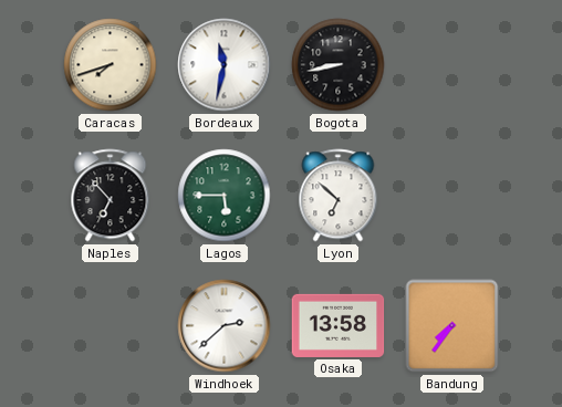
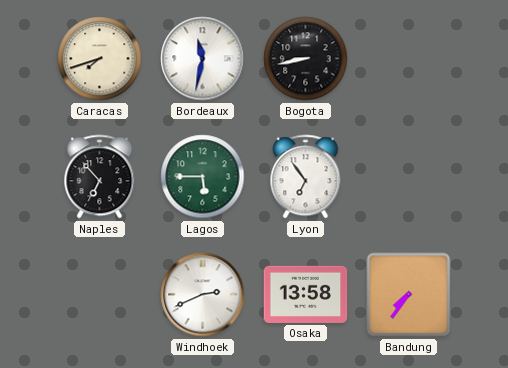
Lyon: 6:52 -> 6:54
Windhoek: 2:38 -> 2:41
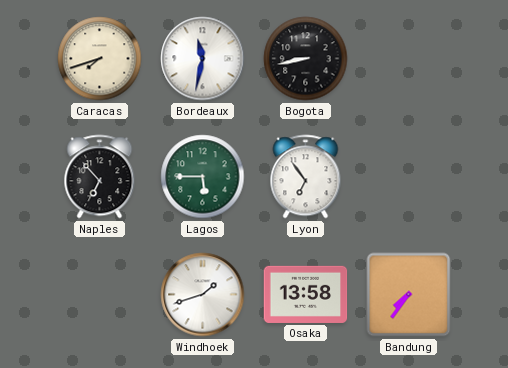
Windhoek: 2:41 -> 1:42
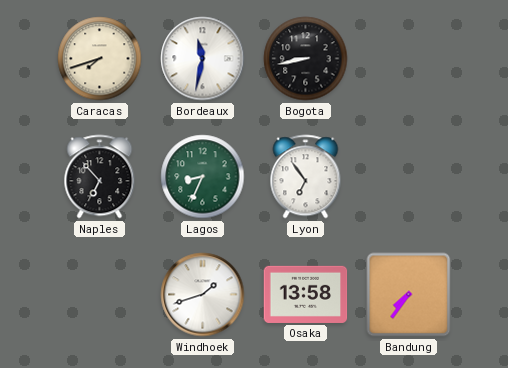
Lagos: 5:45 -> 8:34
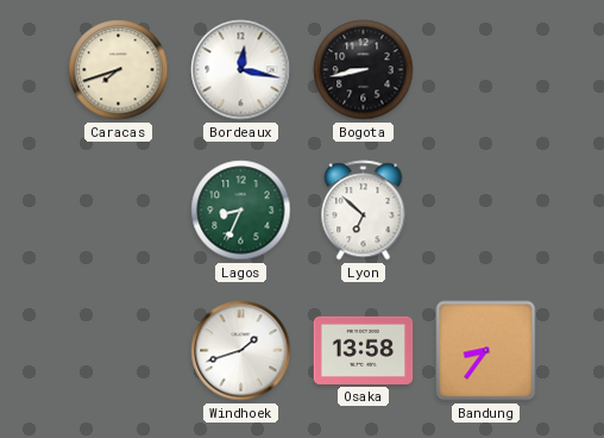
Bordeaux: 11:32 -> 12:17
Naples: 6:53 -> none
Lyon: 6:54 -> 6:52
Bandung: 7:36 -> 8:36
